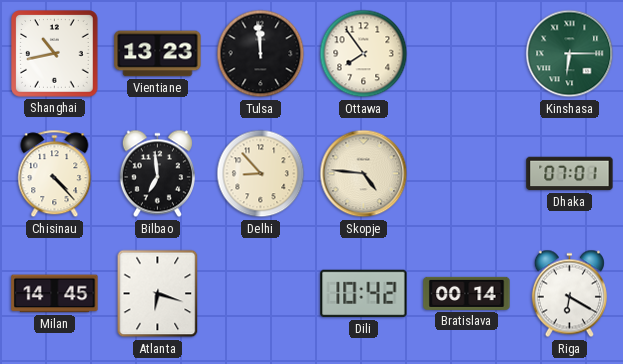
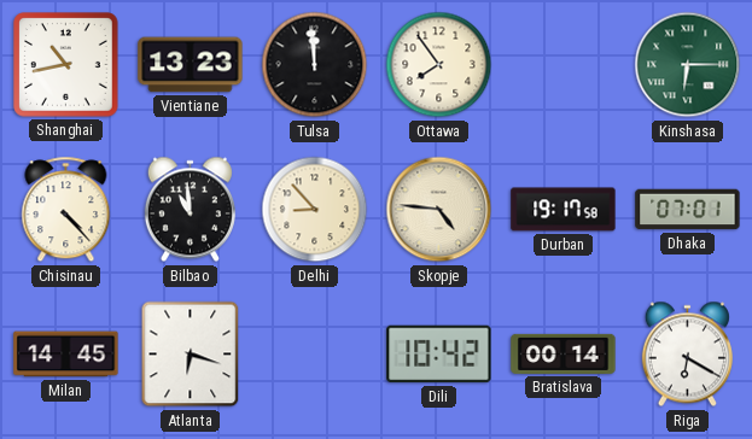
Bilbao: 6:59 -> 10:59
Durban: none -> 19:17
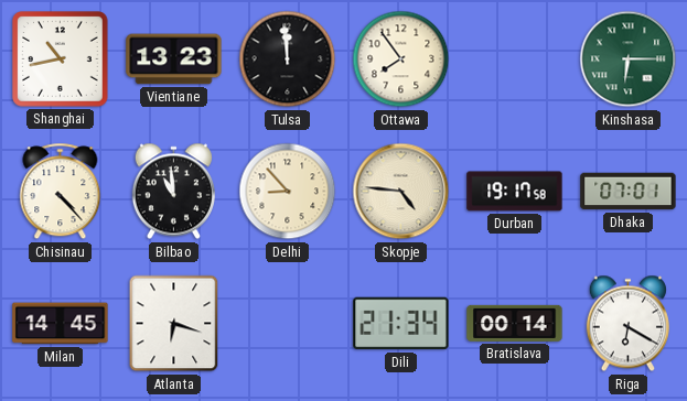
Dili: 10:42 -> 21:34
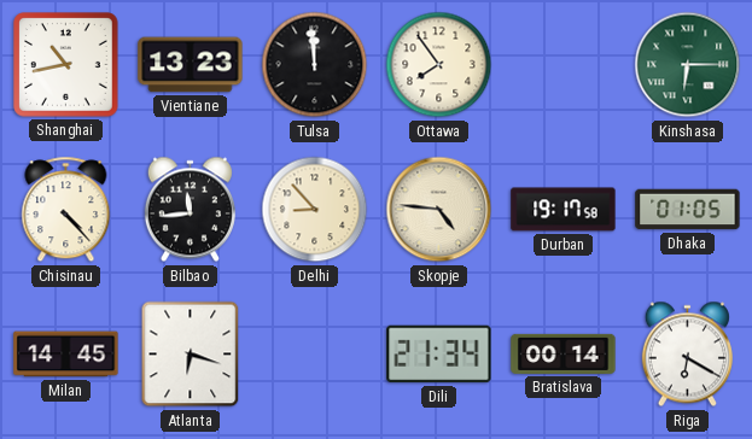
Bilbao: 10:59 -> 11:44
Dhaka: 07:01 -> 01:05
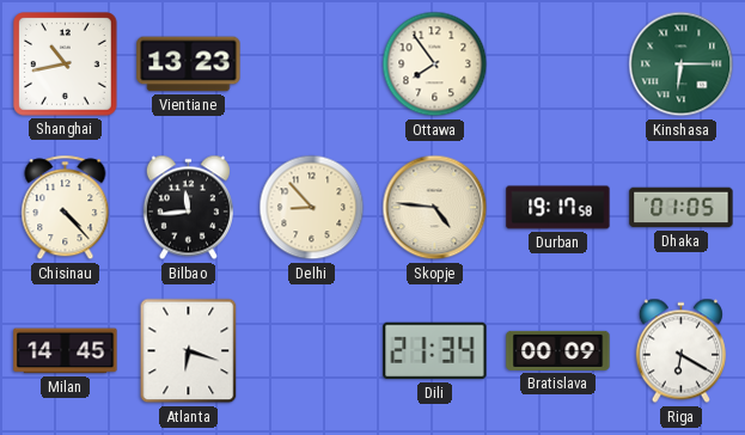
Tulsa: 11:59 -> none
Bratislava: 00:14 -> 00:09
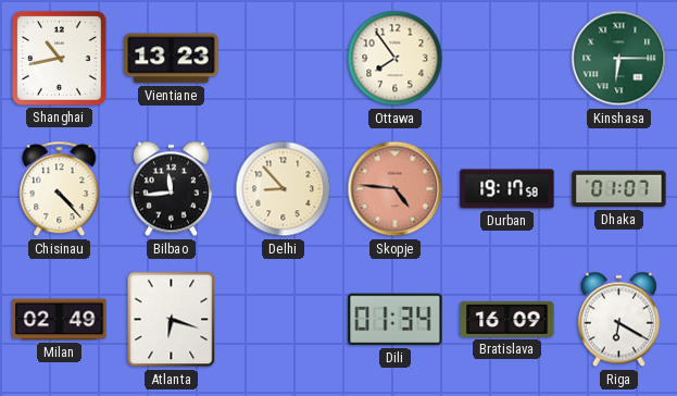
Skopje dial: cream -> salmon
Dhaka: 01:05 -> 01:07
Milan: 14:45 -> 02:49
Dili: 21:34 -> 01:34
Bratislava: 00:09 -> 16:09
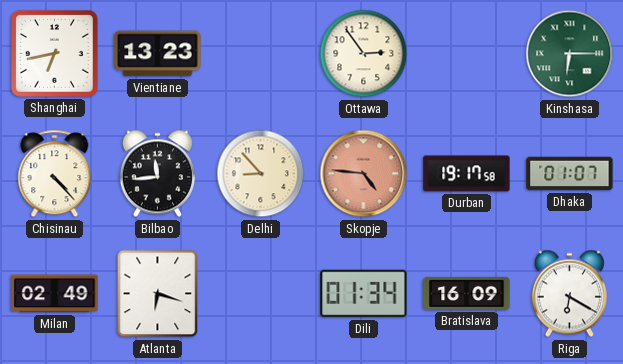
Shanghai: 10:43 -> 6:43
Ottawa: 7:54 -> 2:54
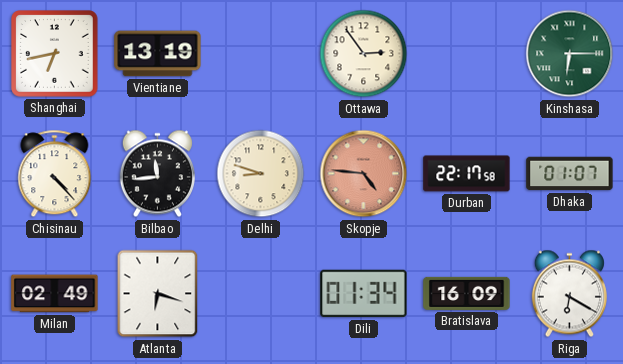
Vientiane: 13:23 -> 13:19
Delhi: 8:53 -> 8:48
Durban: 19:17 -> 22:17
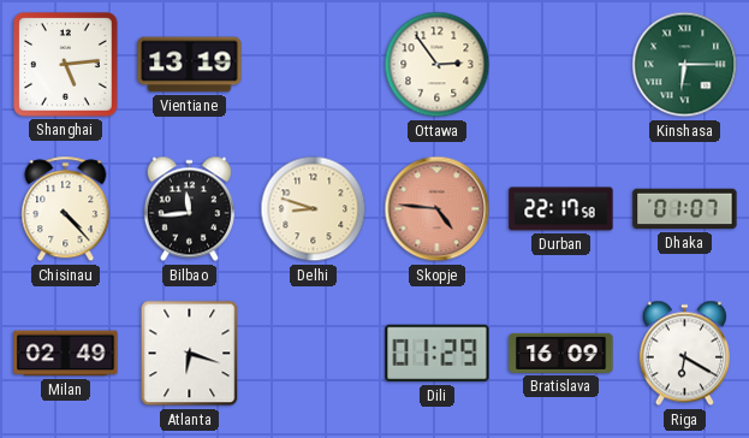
Shanghai: 6:43 -> 5:14
Dili: 01:34 -> 01:29
